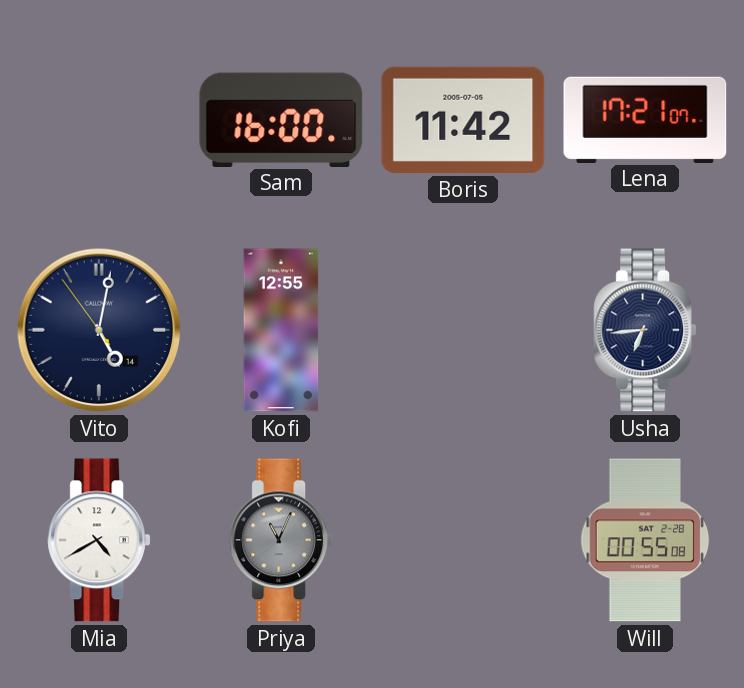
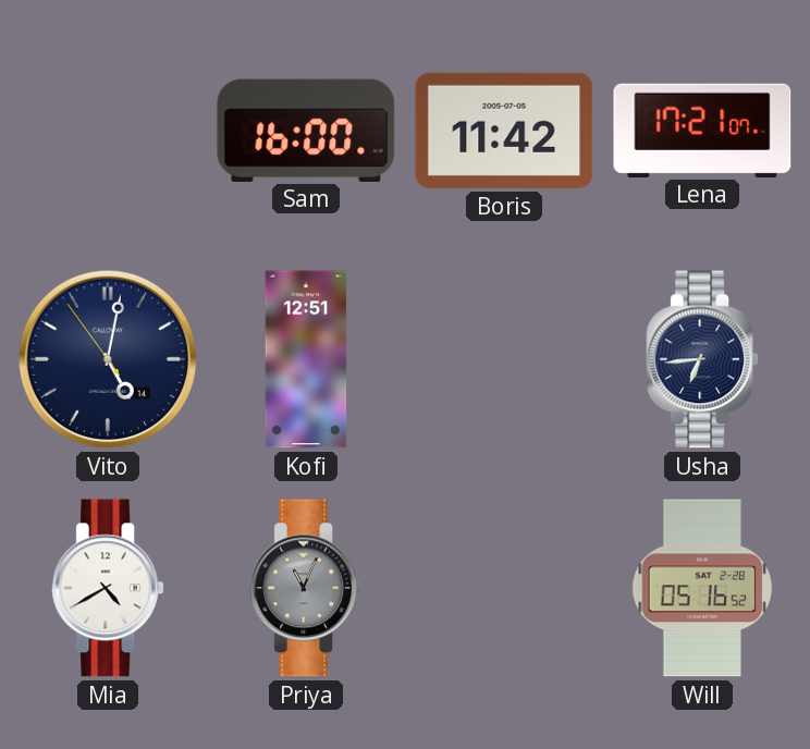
Kofi: 12:55 -> 12:51
Will: 00:55 -> 05:16
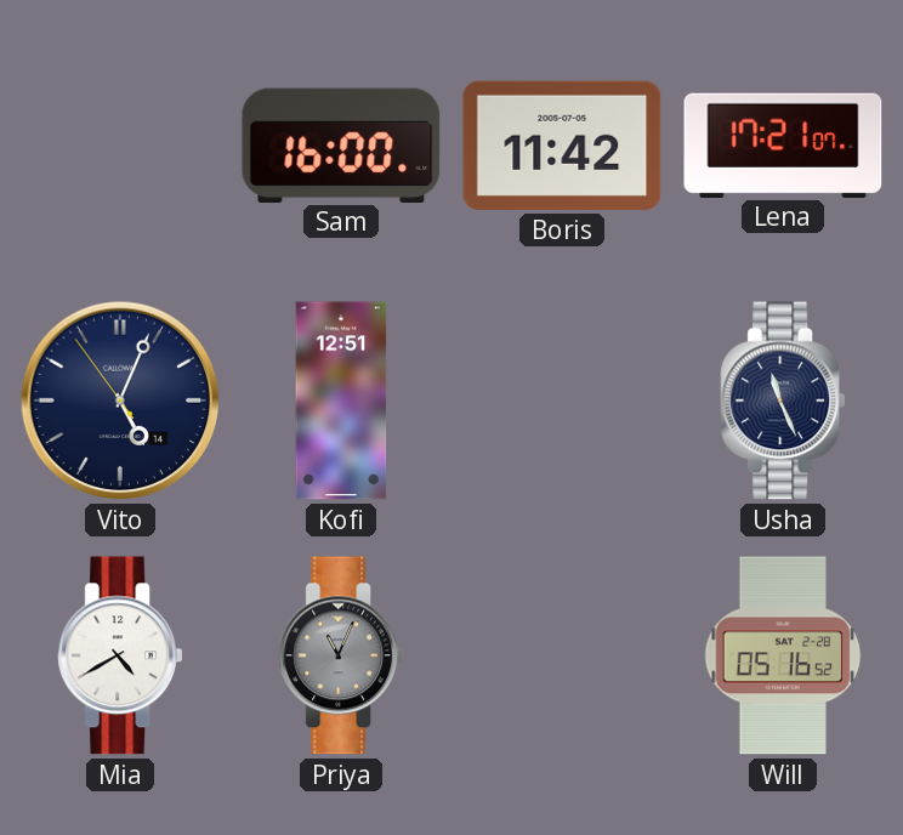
Vito: 5:01 -> 5:03
Usha: 6:44 -> 11:26
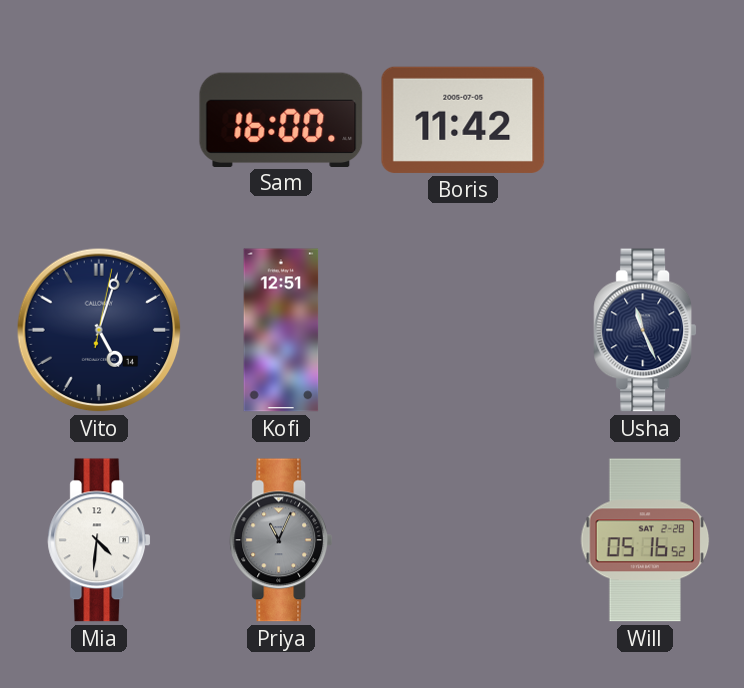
Lena: 17:21 -> none
Vito: 5:03:54 -> 5:03:02
Mia: 4:40 -> 4:31
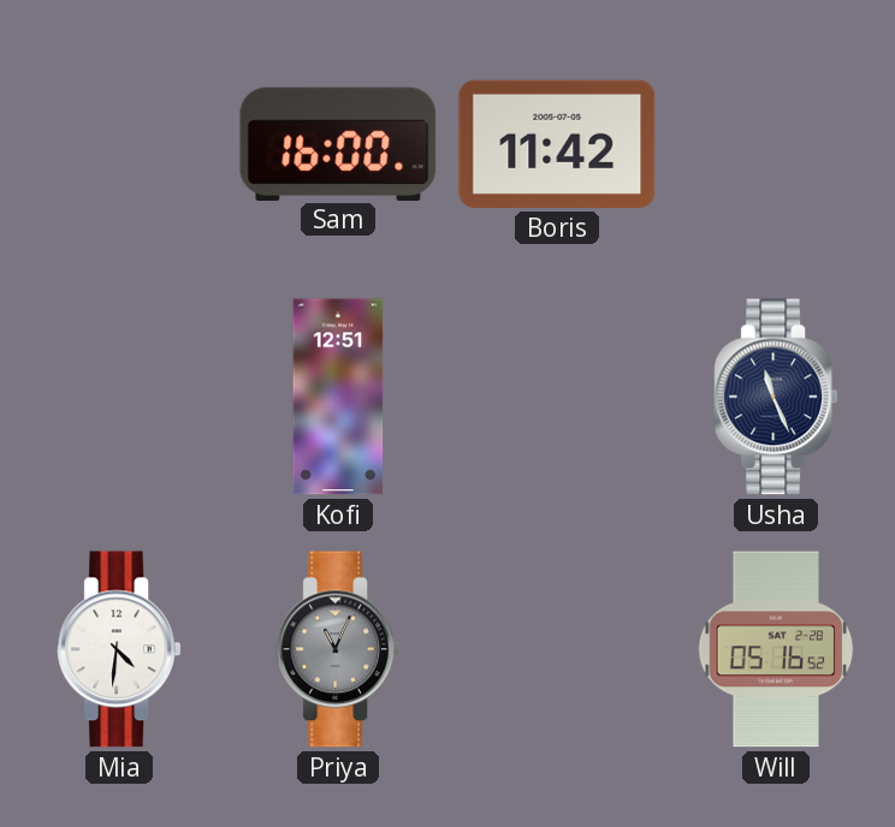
Vito: 5:03 -> none
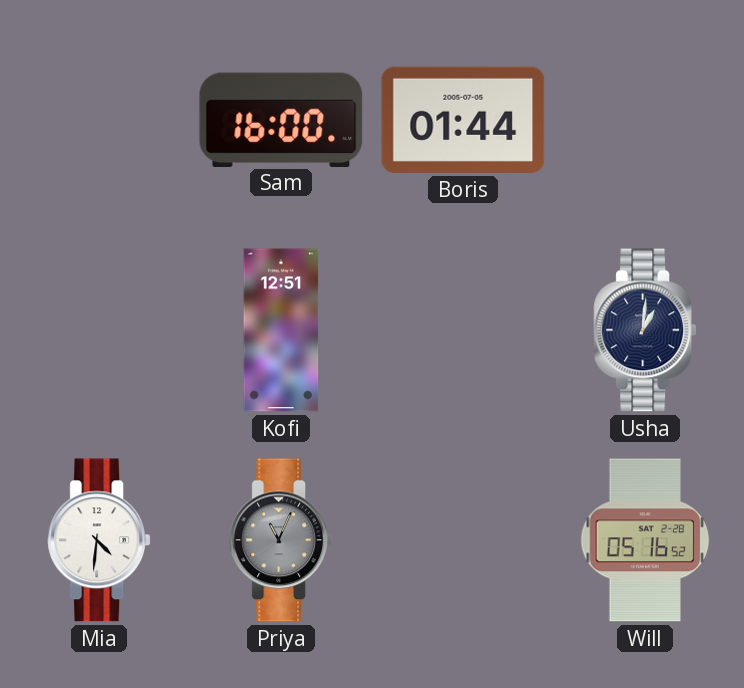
Boris: 11:42 -> 01:44
Usha: 11:26 -> 1:01
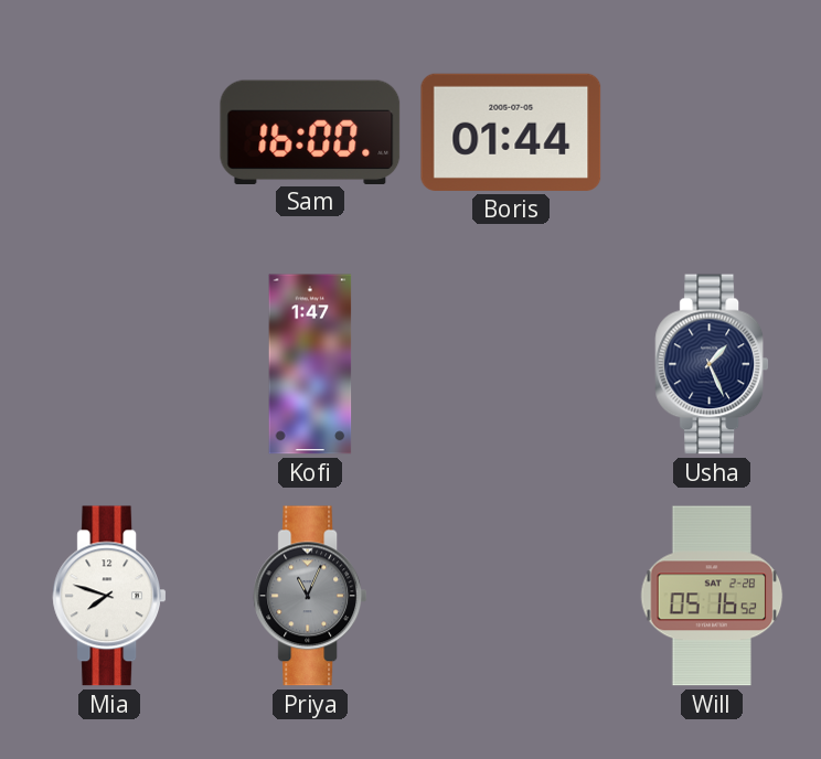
Kofi: 12:51 -> 1:47
Usha: 1:01 -> 1:26
Mia: 4:31 -> 7:48
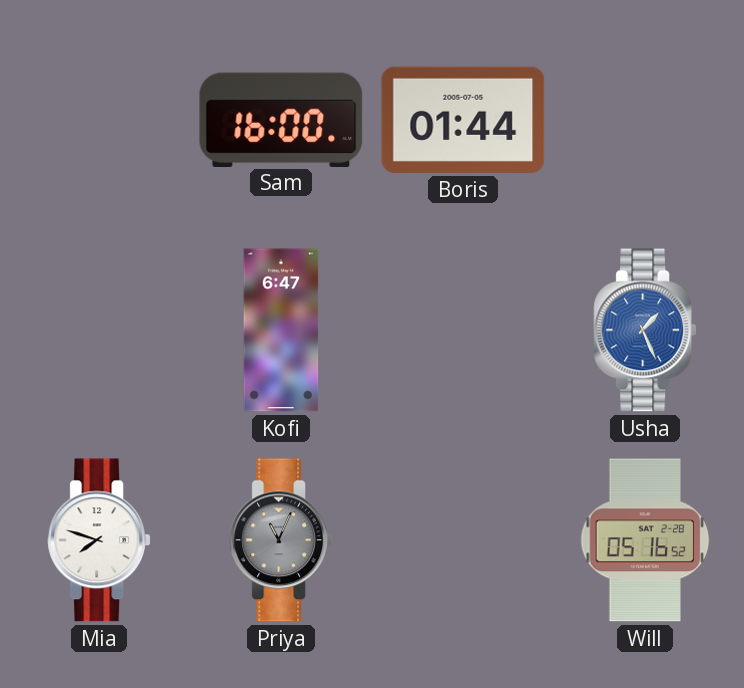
Kofi: 1:47 -> 6:47
Usha dial: navy -> blue
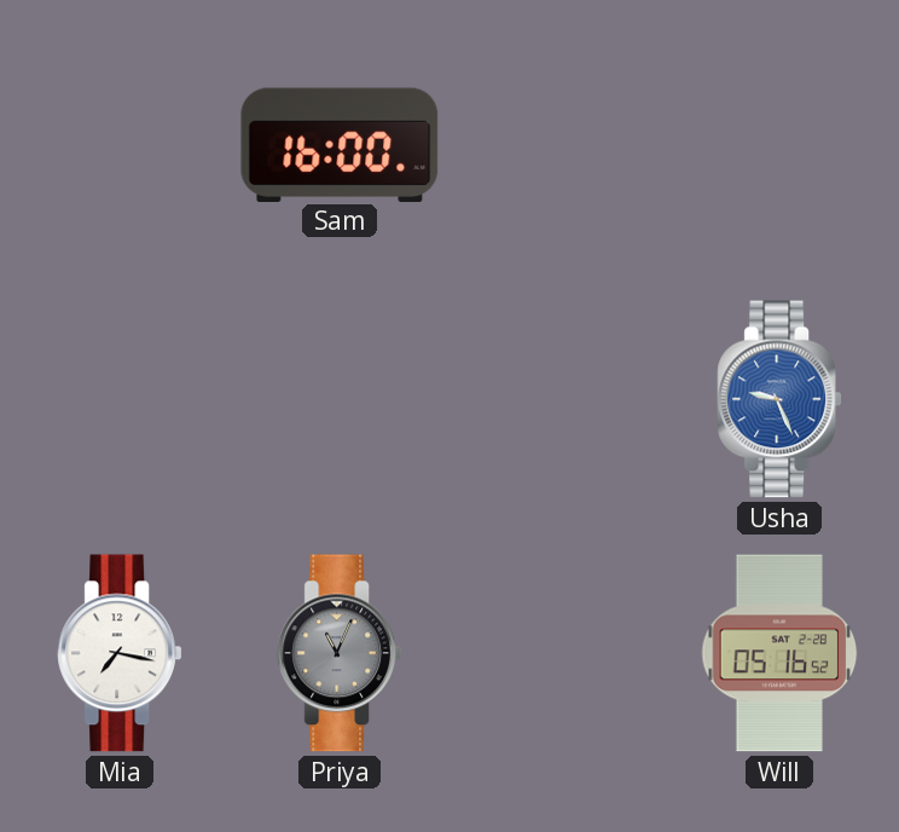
Boris: 01:44 -> none
Kofi: 6:47 -> none
Usha: 1:26 -> 9:26
Mia: 7:48 -> 7:17
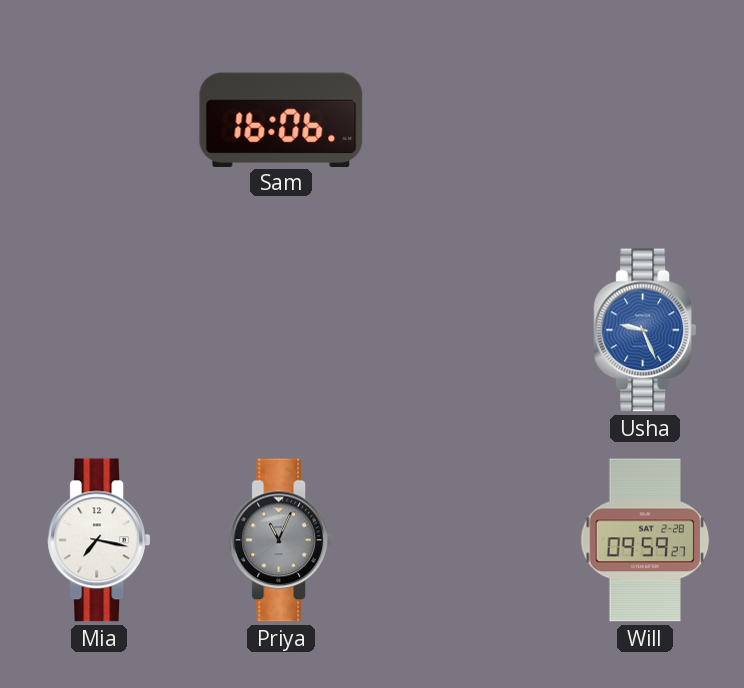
Sam: 16:00 -> 16:06
Will: 05:16 -> 09:59
